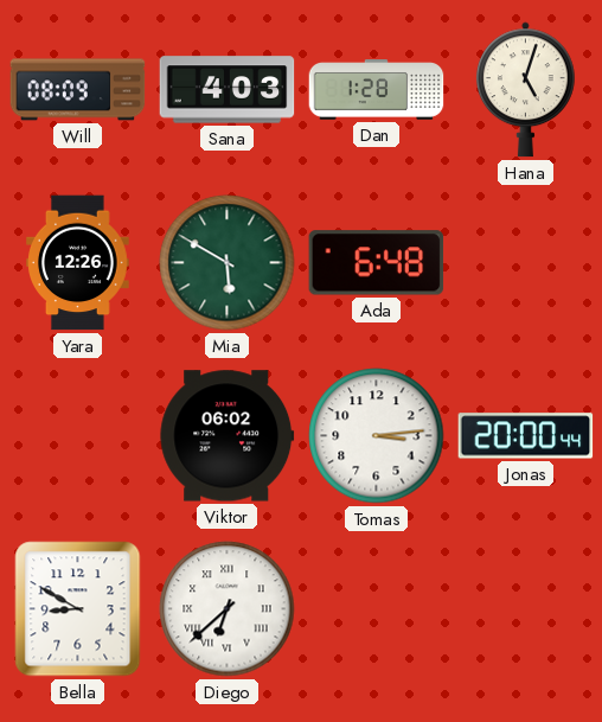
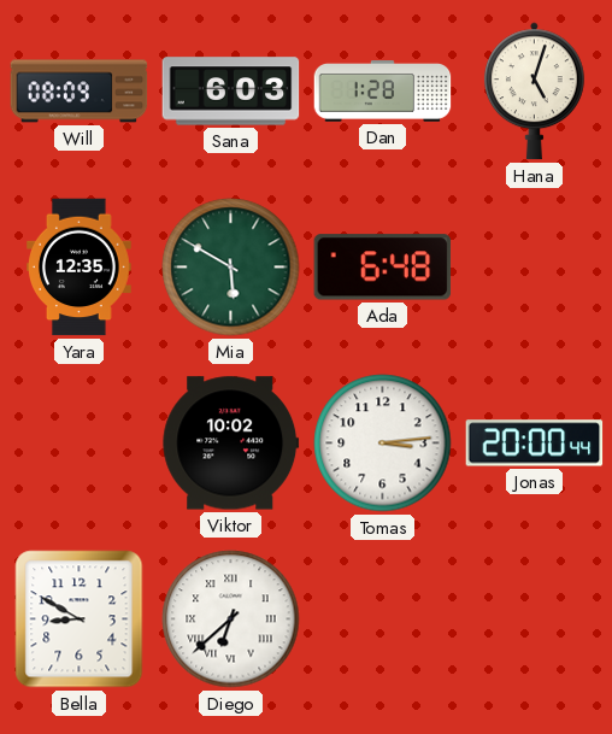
Sana: 4:03 -> 6:03
Yara: 12:26 -> 12:35
Viktor: 06:02 -> 10:02
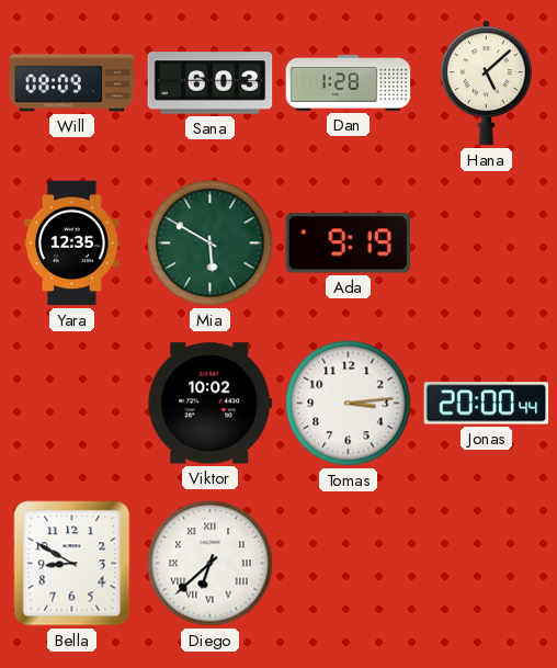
Hana: 5:03 -> 5:08
Ada: 6:48 -> 9:19
